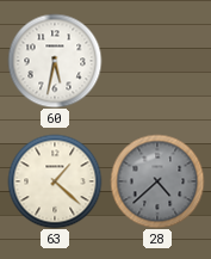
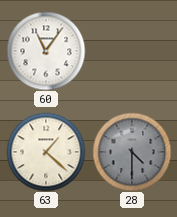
60: 5:32 -> 11:06
28: 4:38 -> 4:30
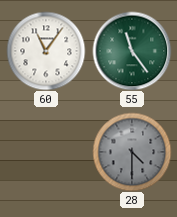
55: none -> 11:24
63: 1:22 -> none
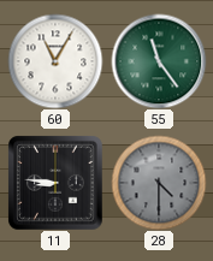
60: 11:06 -> 11:05
11: none -> 8:46
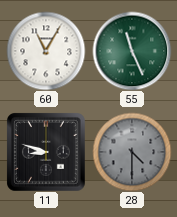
55: 11:24 -> 11:26
11: 8:46 -> 8:48
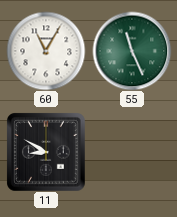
11: 8:48 -> 8:50
28: 4:30 -> none
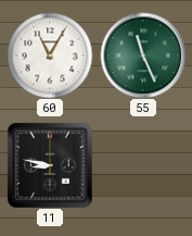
11: 8:50 -> 8:47
